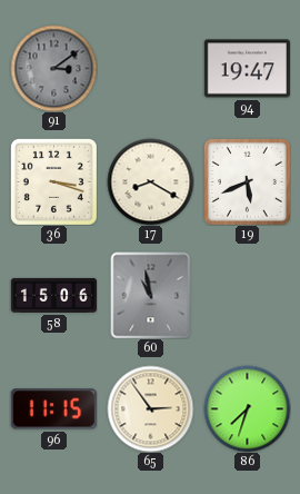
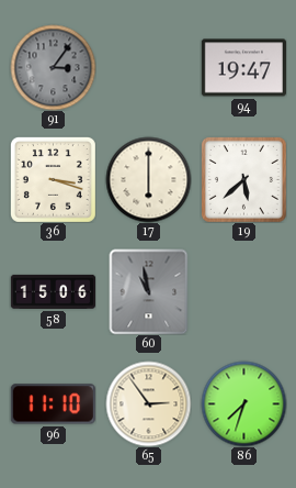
91: 3:09 -> 3:06
17: 8:20 -> 6:00
19: 5:41 -> 5:38
96: 11:15 -> 11:10
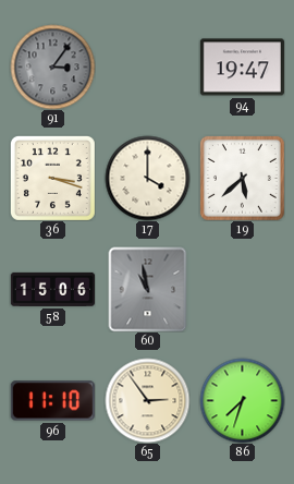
17: 6:00 -> 4:00
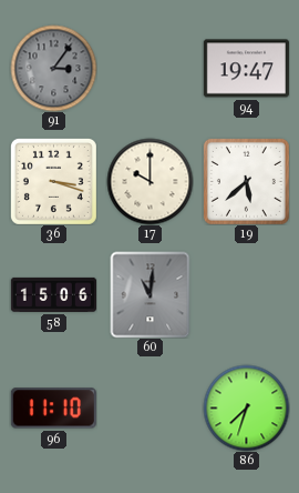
17: 4:00 -> 10:00
60: 10:58 -> 11:01
65: 2:54 -> none
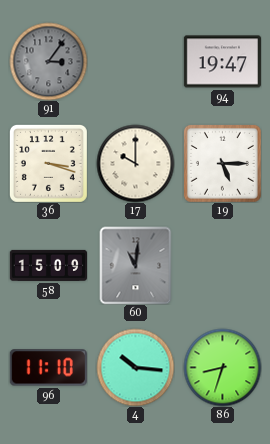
19: 5:38 -> 5:15
58: 15:06 -> 15:09
4: none -> 10:16
86: 7:33 -> 8:33
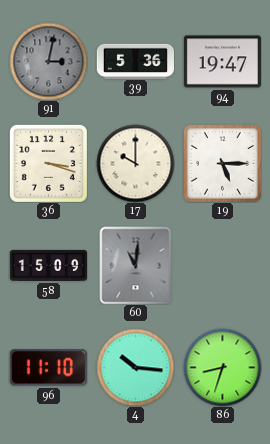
91: 3:06 -> 3:02
39: none -> 5:36
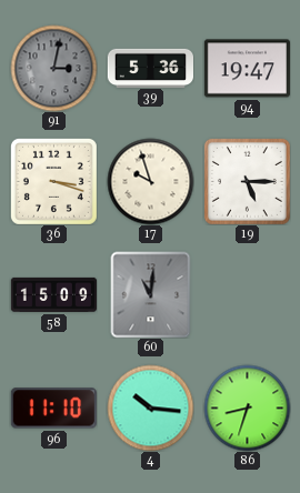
17: 10:00 -> 9:57
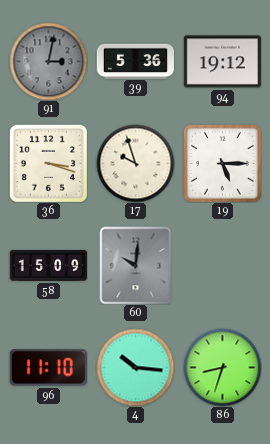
94: 19:47 -> 19:12
60: 11:01 -> 10:01
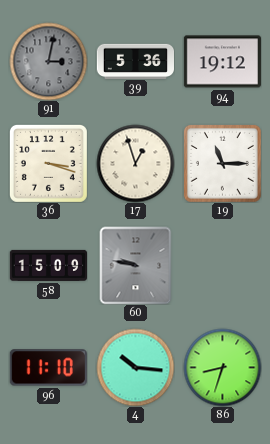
17: 9:57 -> 12:57
19: 5:15 -> 11:15
60: 10:01 -> 9:47
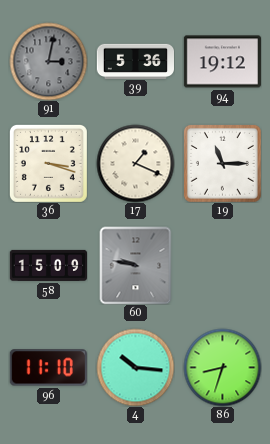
17: 12:57 -> 1:19
